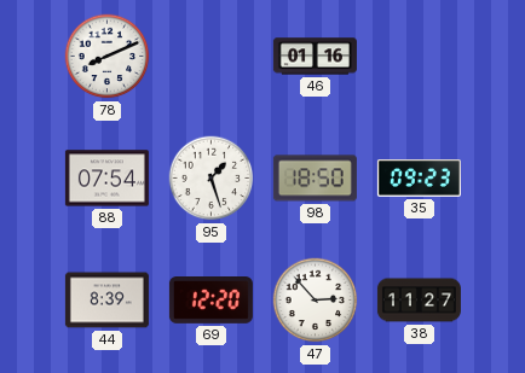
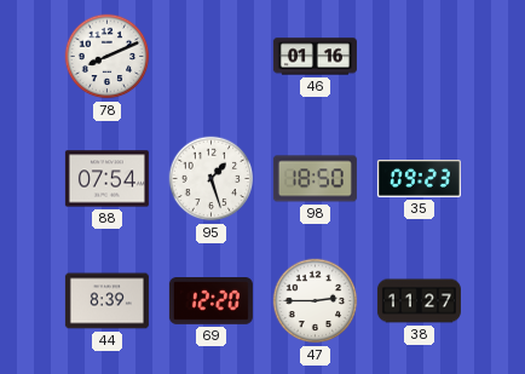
47: 2:53 -> 2:45
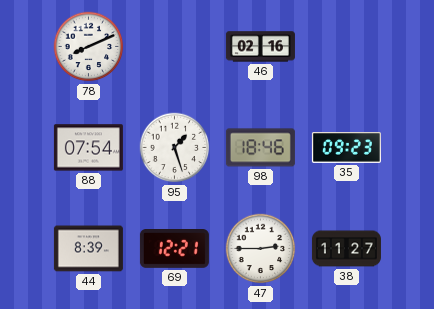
46: 01:16 -> 02:16
98: 18:50 -> 18:46
69: 12:20 -> 12:21
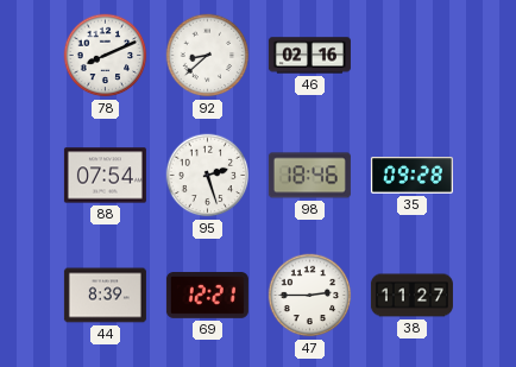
92: none -> 8:38
95: 1:27 -> 2:27
35: 09:23 -> 09:28
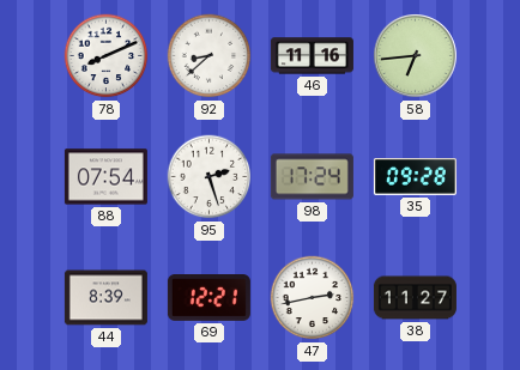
46: 02:16 -> 11:16
58: none -> 6:44
98: 18:46 -> 17:24
47: 2:45 -> 2:43
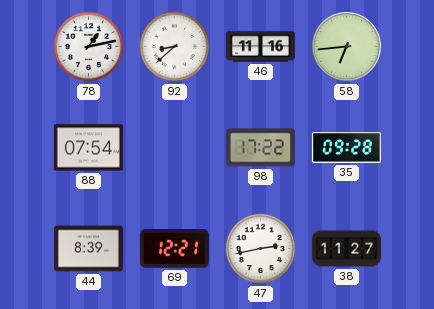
78: 8:11 -> 1:13
95: 2:27 -> none
98: 17:24 -> 17:22
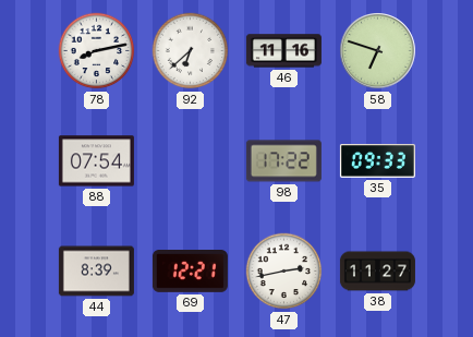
78: 1:13 -> 8:13
92: 8:38 -> 6:38
58: 6:44 -> 6:48
35: 09:28 -> 09:33
